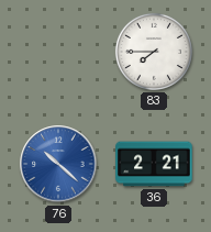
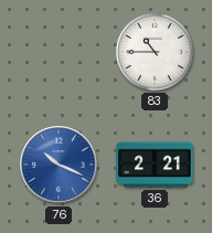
83: 7:45 -> 10:45
76: 10:22 -> 10:19
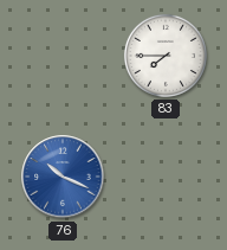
83: 10:45 -> 7:45
36: 2:21 -> none
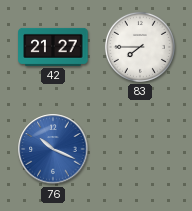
42: none -> 21:27
